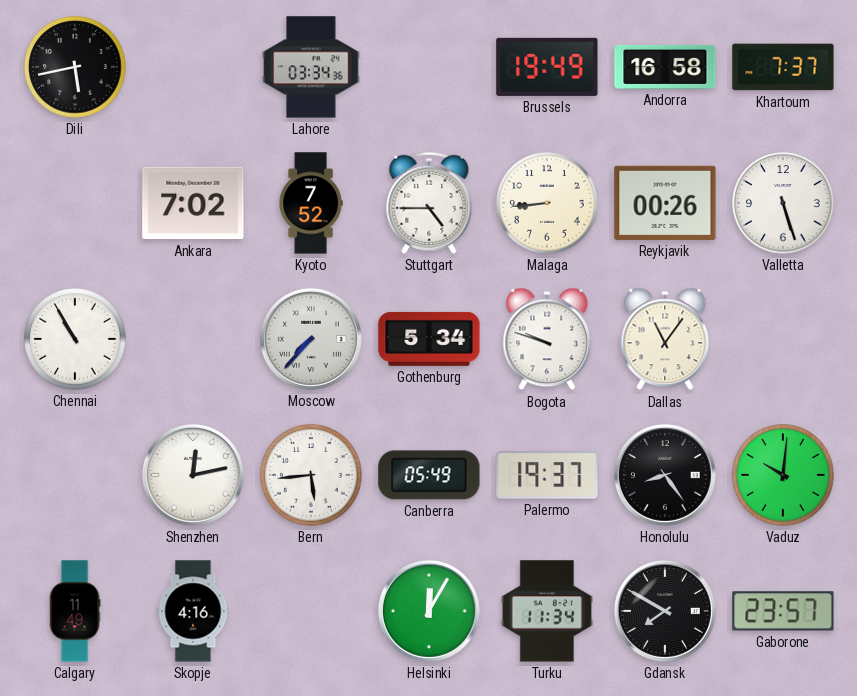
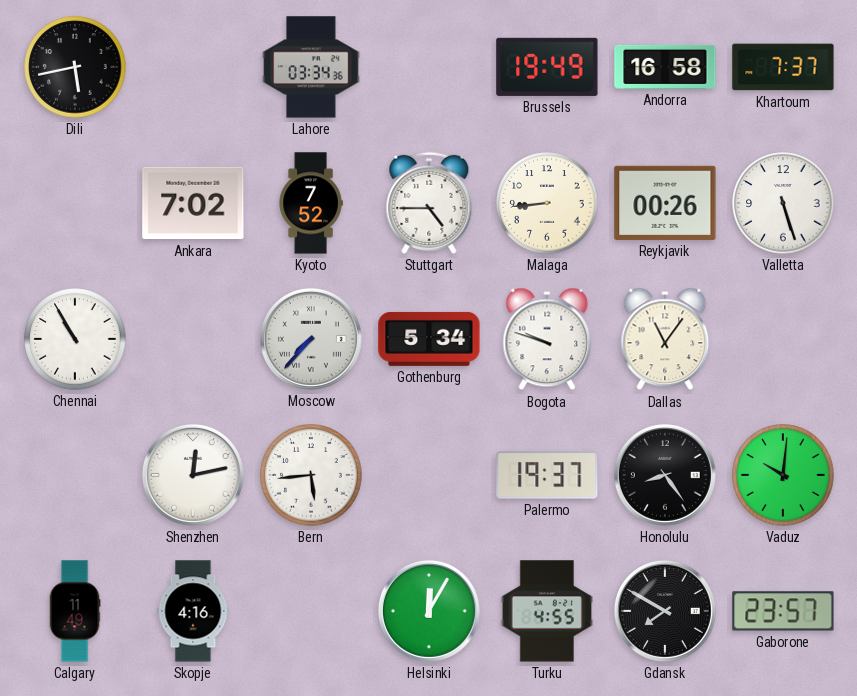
Canberra: 05:49 -> none
Turku: 11:34 -> 4:55
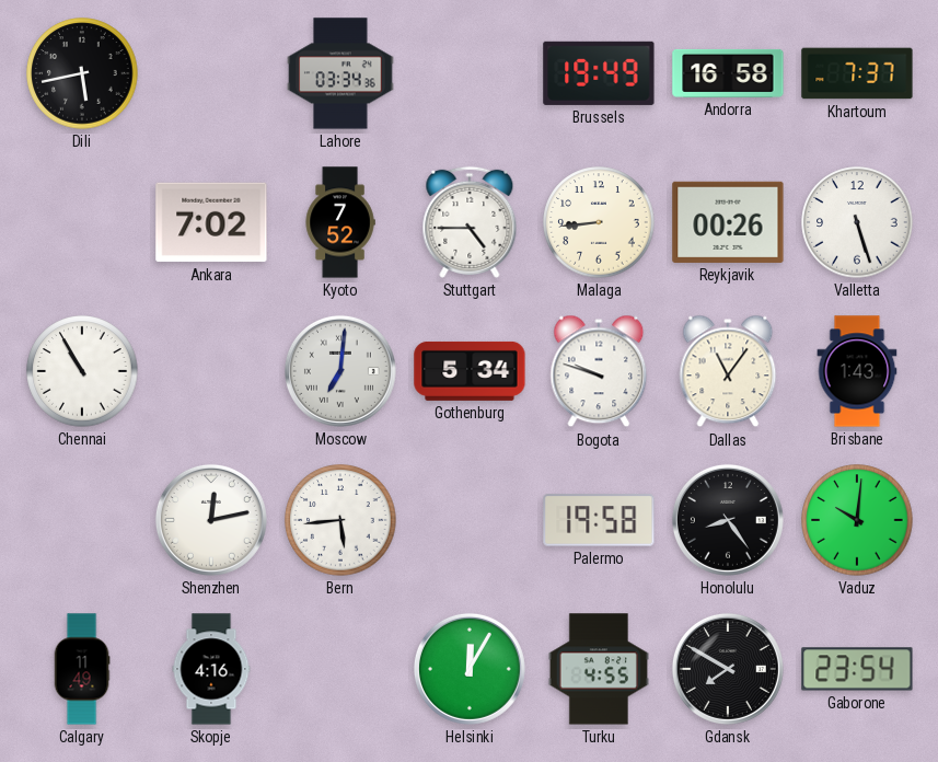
Moscow: 7:37 -> 7:01
Brisbane: none -> 1:43
Palermo: 19:37 -> 19:58
Gaborone: 23:57 -> 23:54
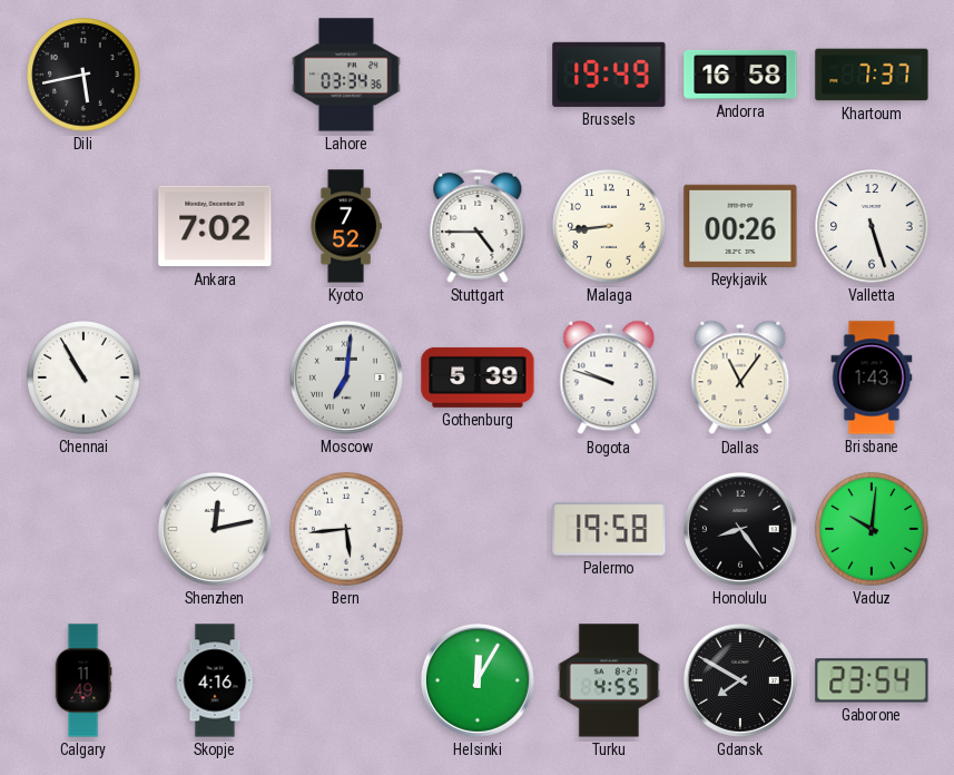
Gothenburg: 5:34 -> 5:39
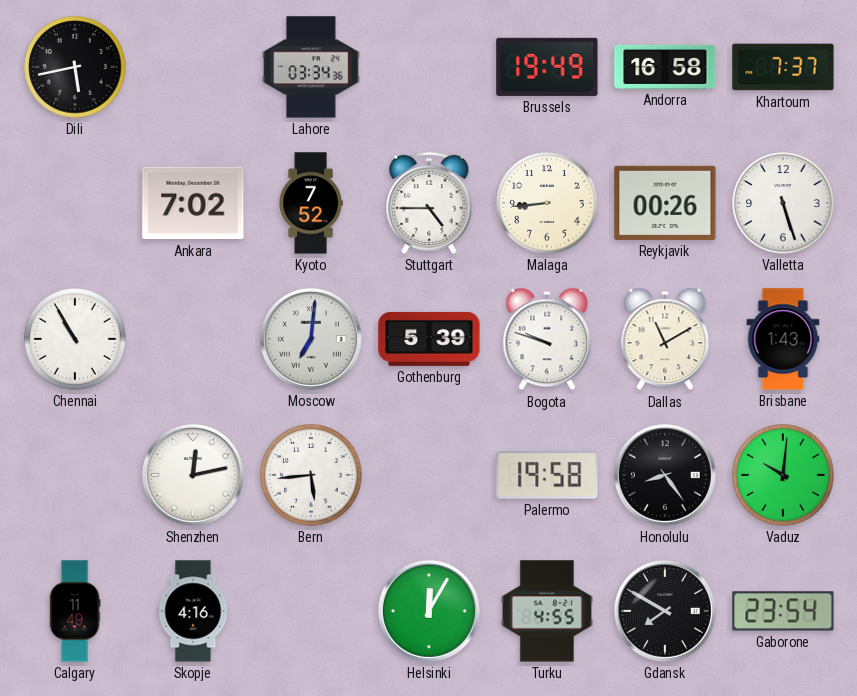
Dallas: 11:06 -> 11:10
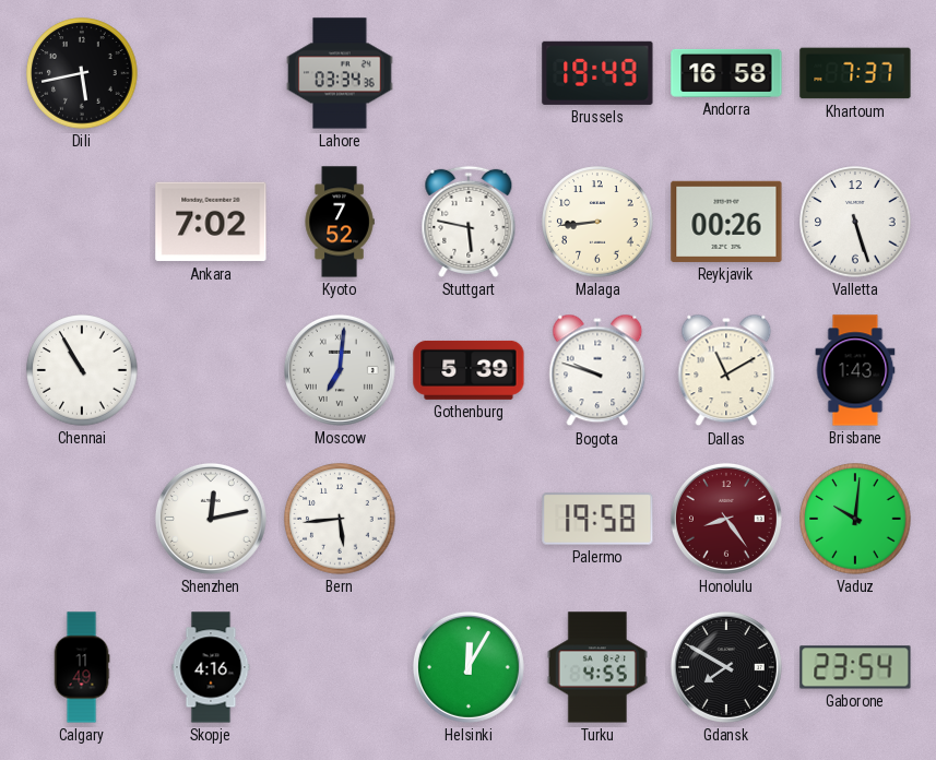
Stuttgart: 4:45 -> 5:47
Honolulu dial: black -> burgundy
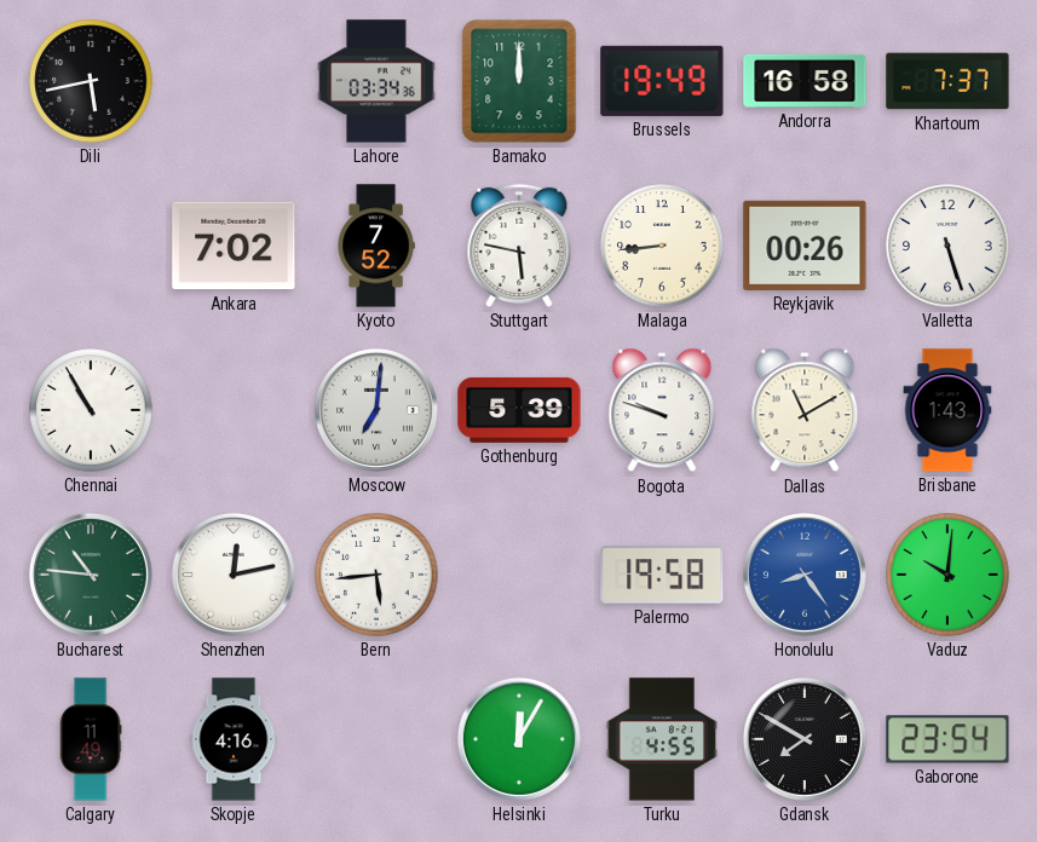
Bamako: none -> 12:00
Bucharest: none -> 10:46
Honolulu dial: burgundy -> blue
